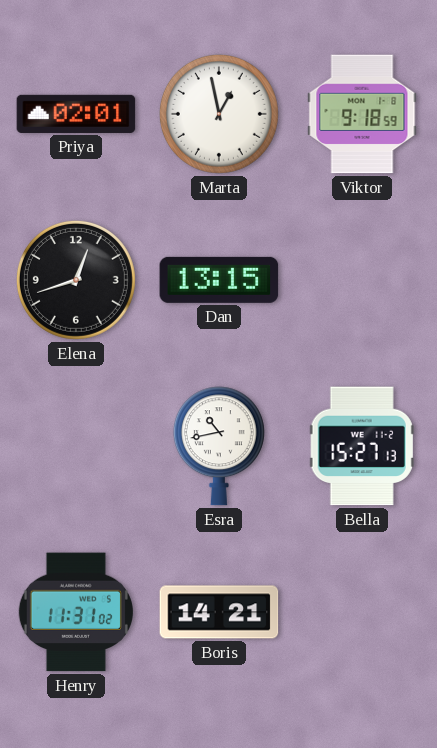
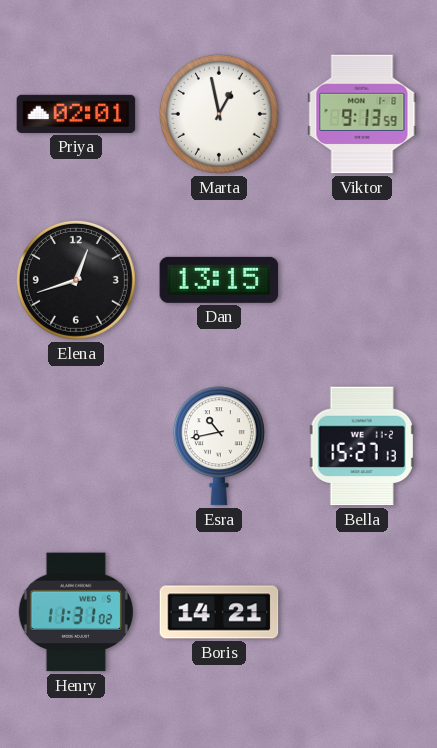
Viktor: 9:18 -> 9:13
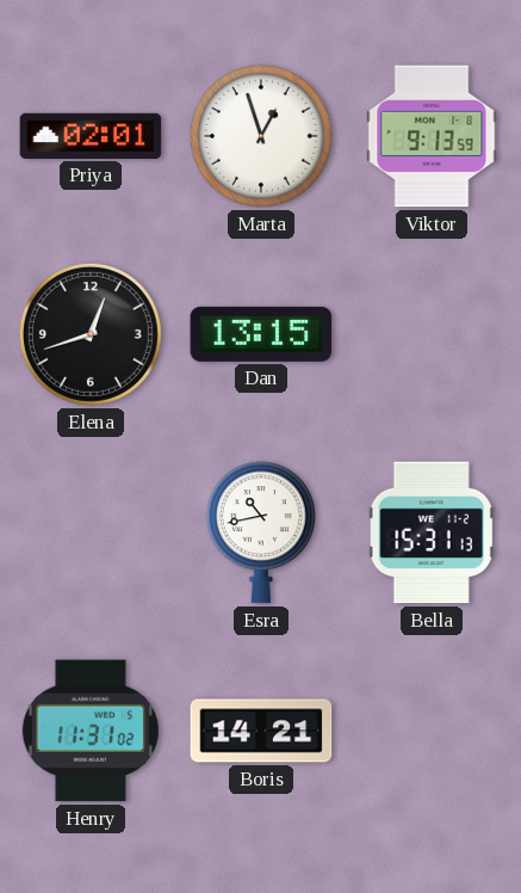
Marta: 12:58 -> 12:57
Bella: 15:27 -> 15:31
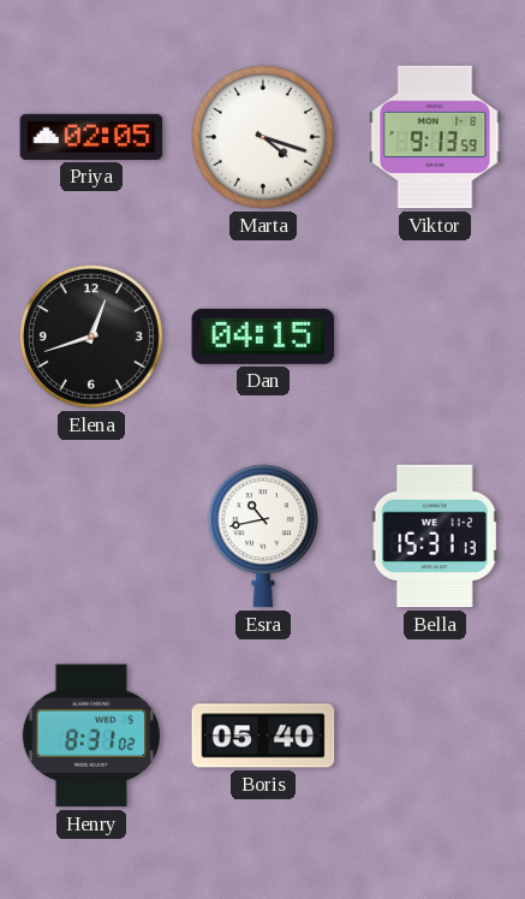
Priya: 02:01 -> 02:05
Marta: 12:57 -> 4:18
Dan: 13:15 -> 04:15
Henry: 11:31 -> 8:31
Boris: 14:21 -> 05:40
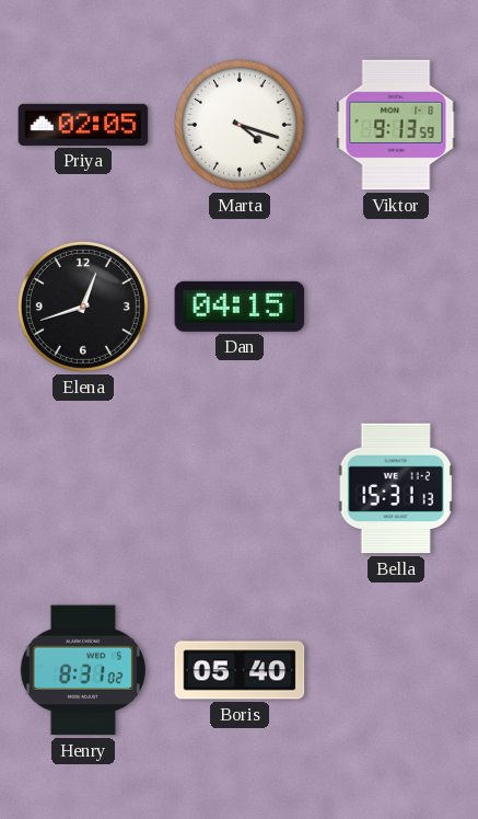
Esra: 10:43 -> none
